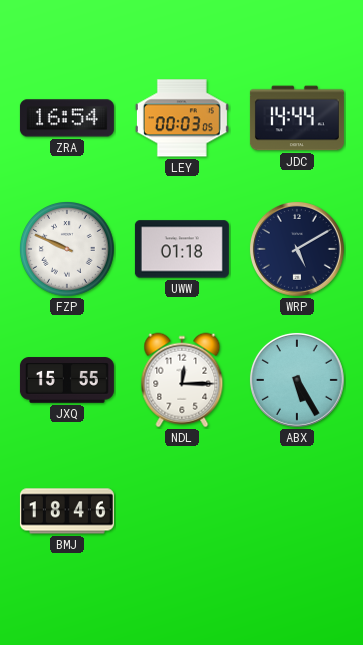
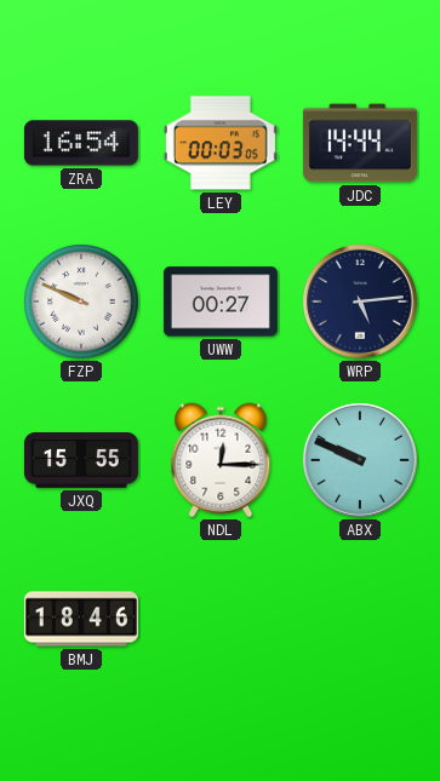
UWW: 01:18 -> 00:27
WRP: 5:10 -> 5:14
ABX: 5:25 -> 9:49
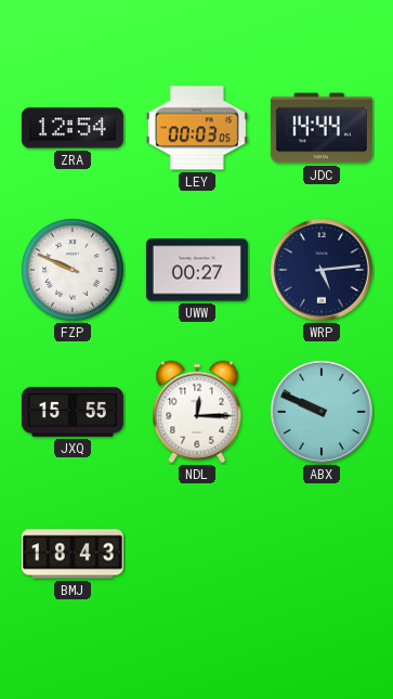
ZRA: 16:54 -> 12:54
BMJ: 18:46 -> 18:43
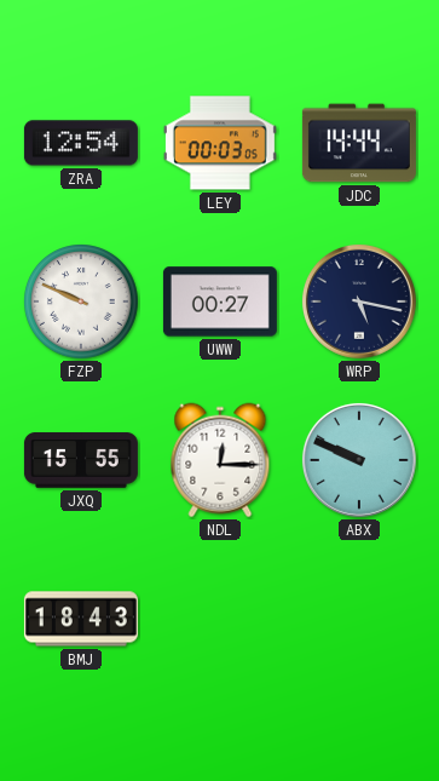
WRP: 5:14 -> 5:17
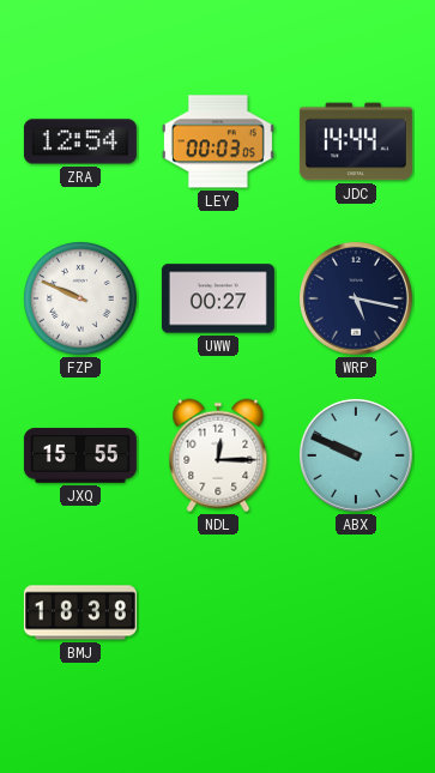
BMJ: 18:43 -> 18:38
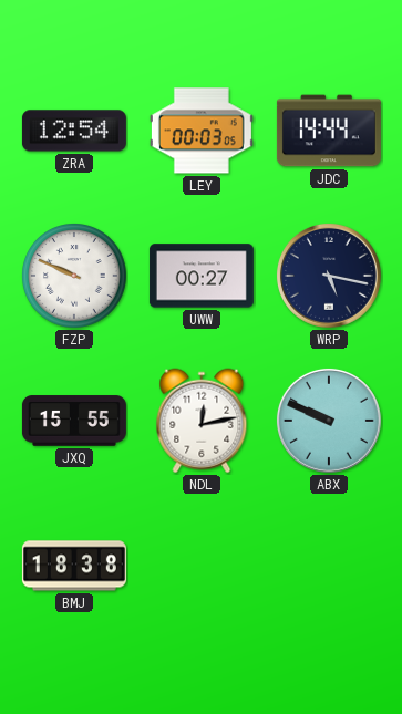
NDL: 12:15 -> 12:13
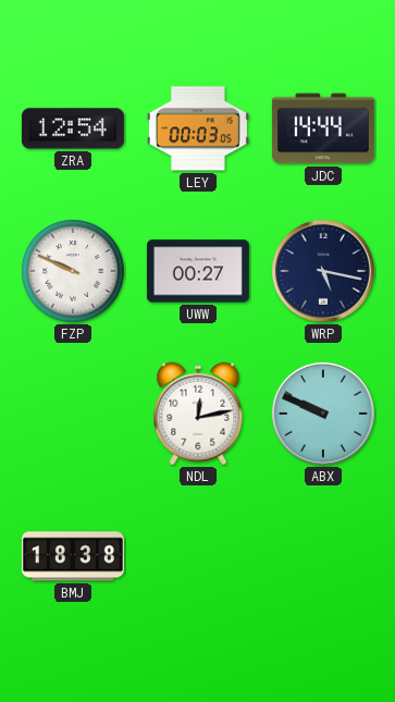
JXQ: 15:55 -> none
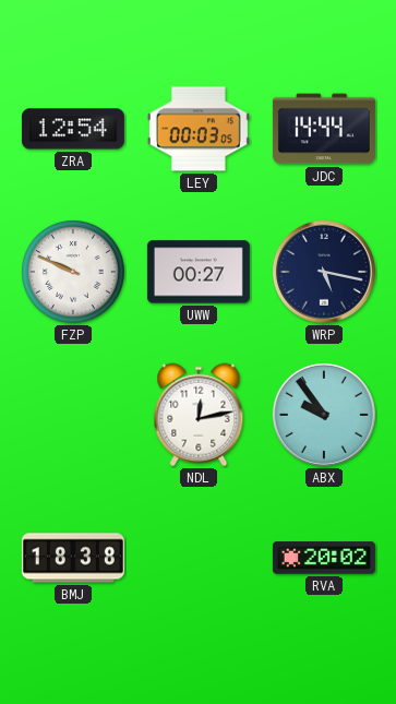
ABX: 9:49 -> 9:54
RVA: none -> 20:02
